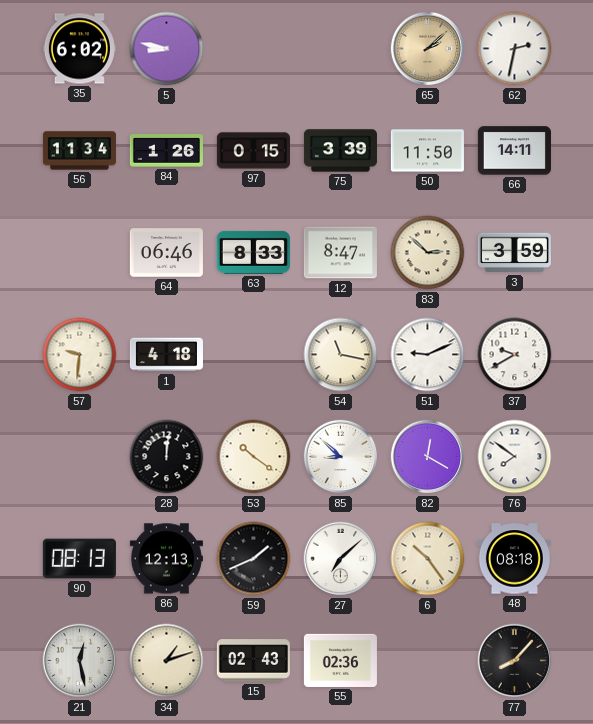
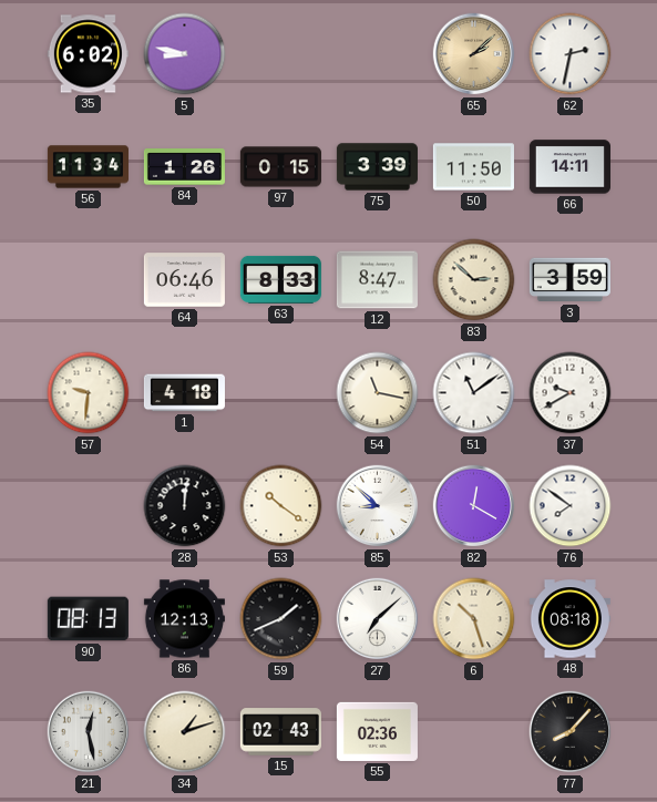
51: 9:11 -> 11:09
6: 10:24 -> 10:27
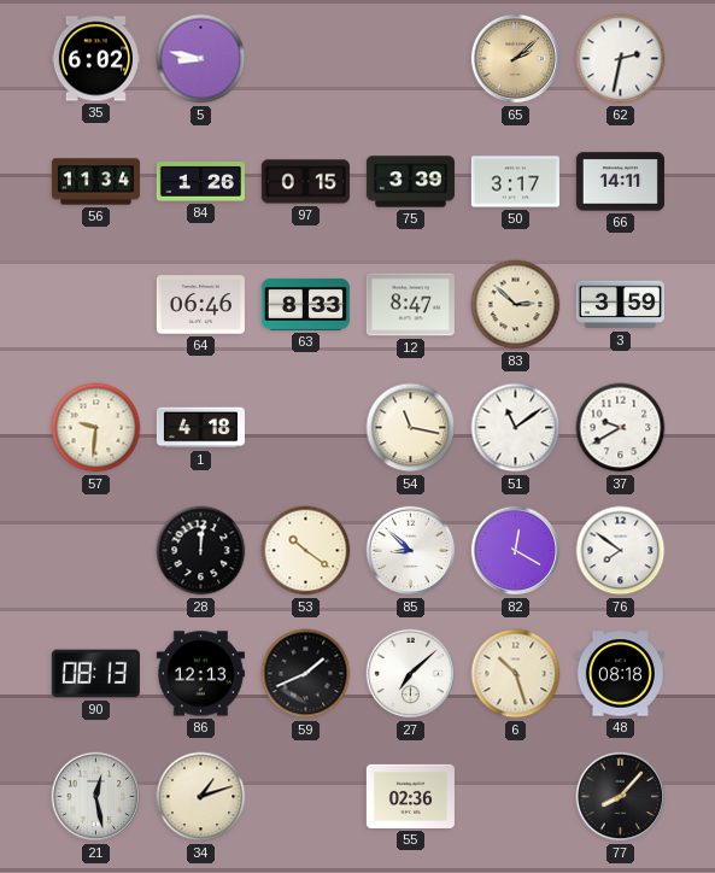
50: 11:50 -> 3:17
15: 02:43 -> none
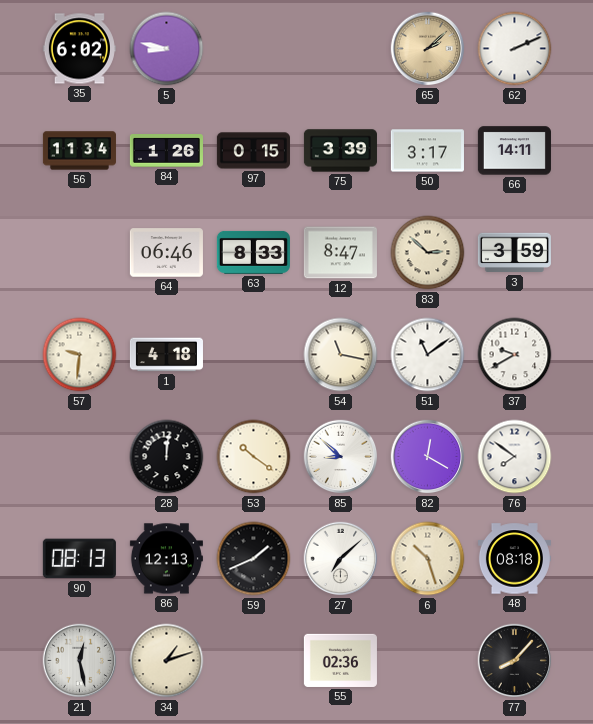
62: 2:32 -> 2:11
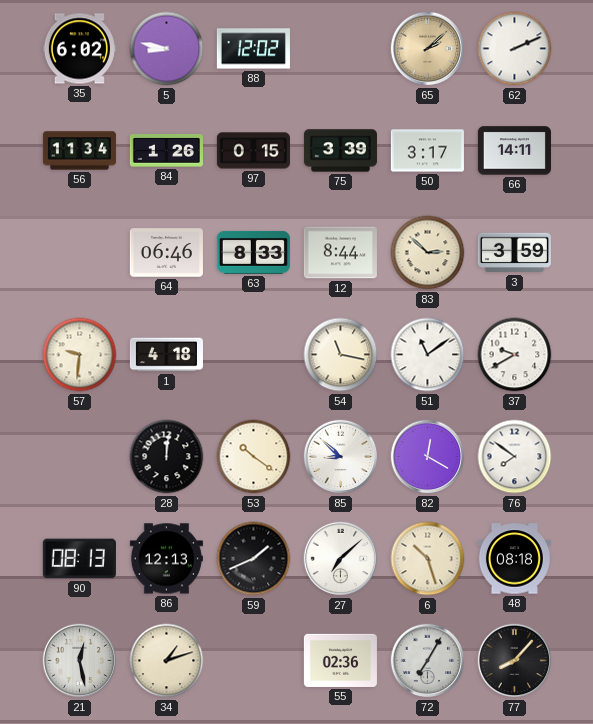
88: none -> 12:02
12: 8:47 -> 8:44
72: none -> 7:05
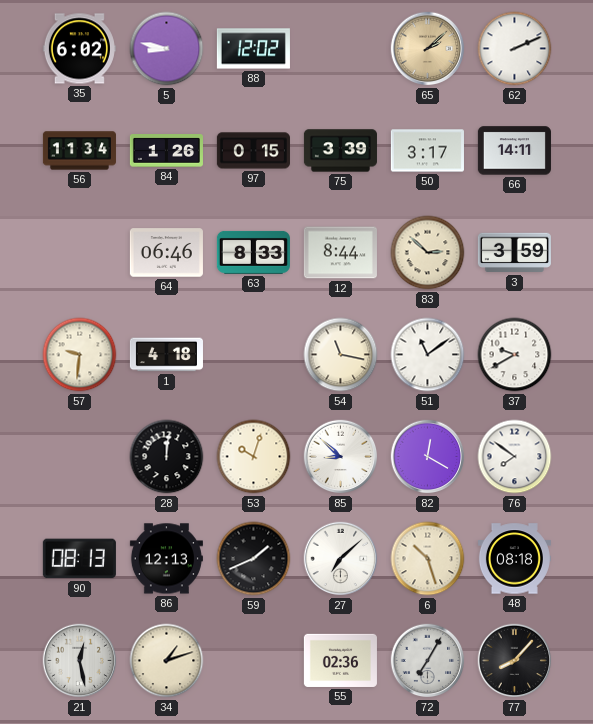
53: 10:21 -> 10:03
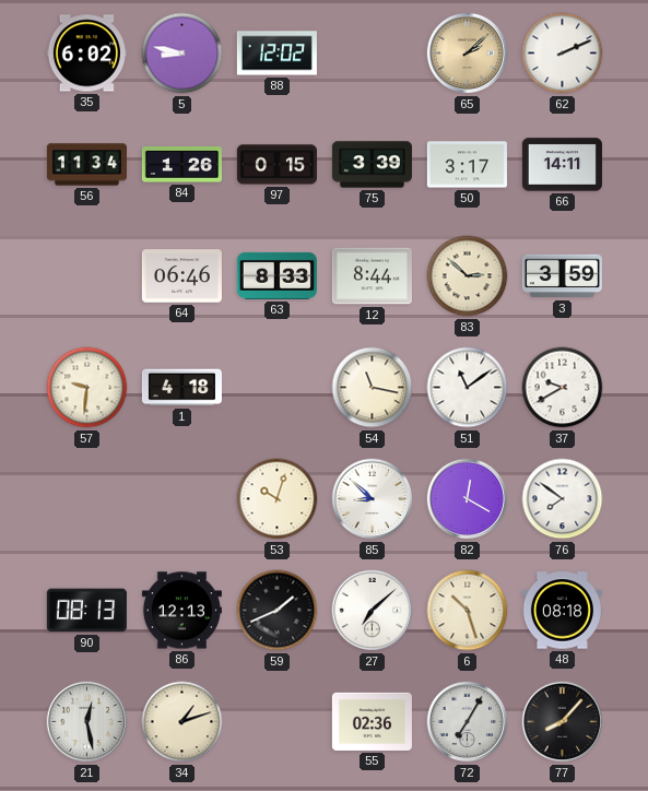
28: 12:01 -> none
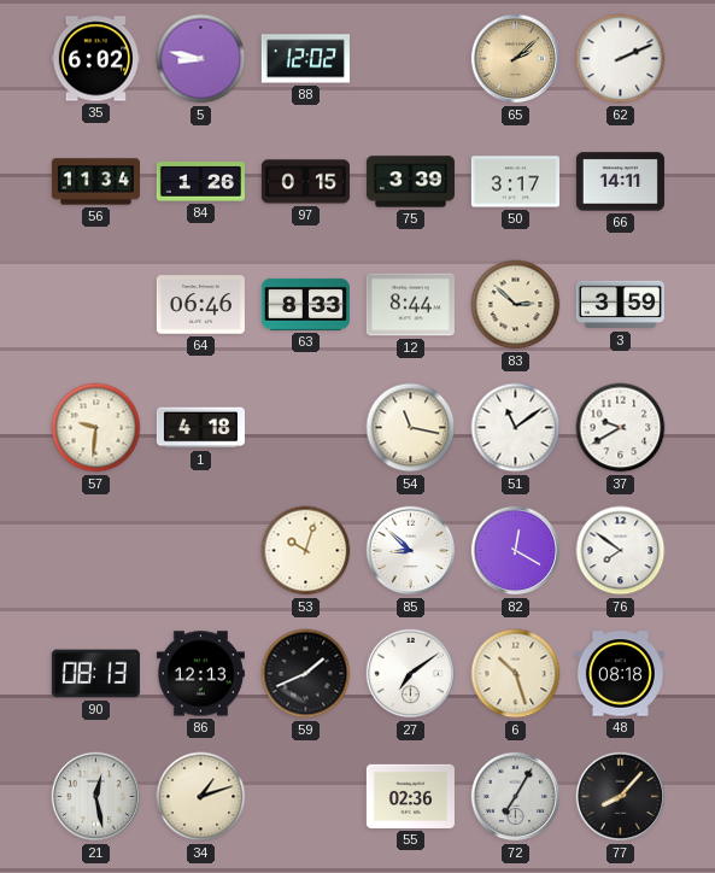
27: 7:08 -> 7:09
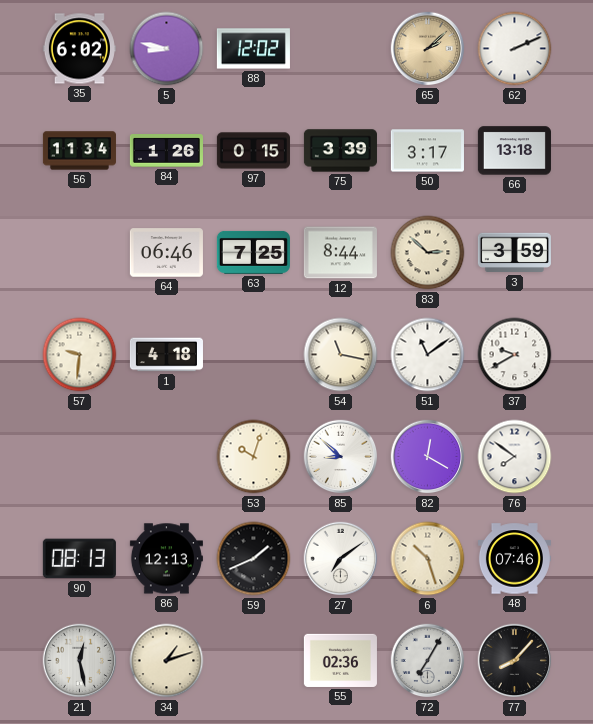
66: 14:11 -> 13:18
63: 8:33 -> 7:25
48: 08:18 -> 07:46
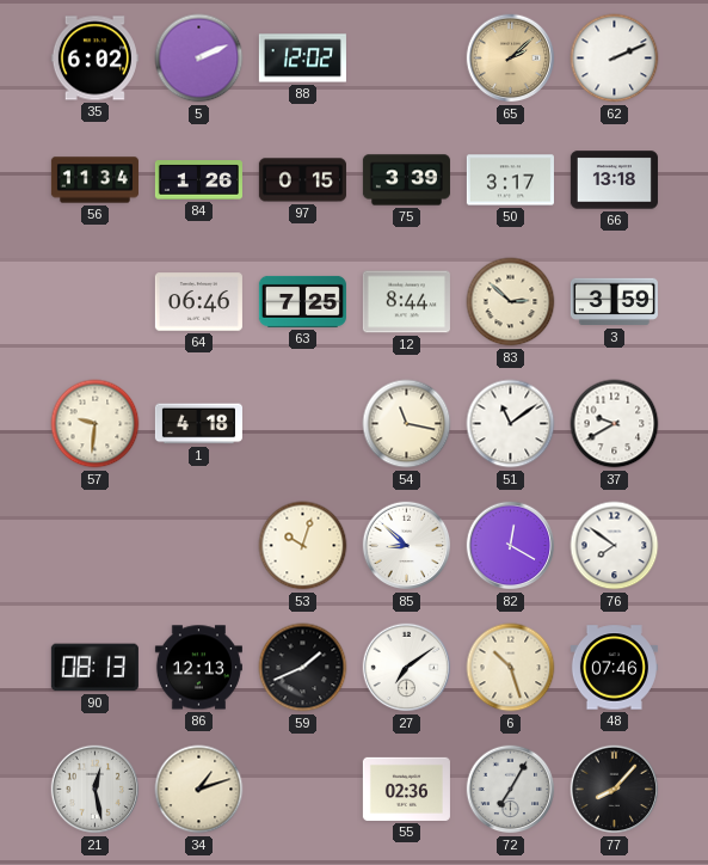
5: 8:47 -> 2:11
